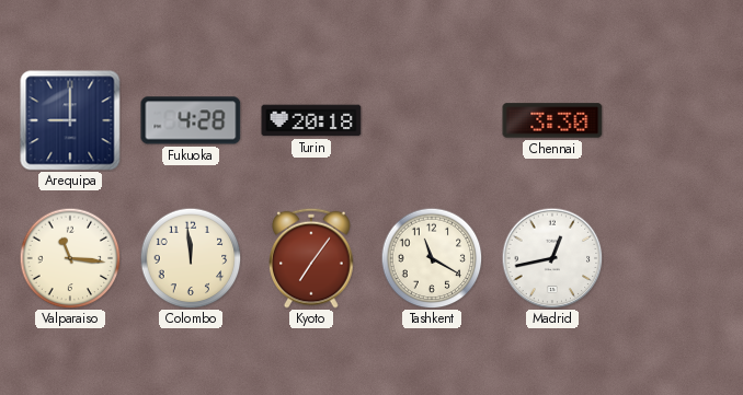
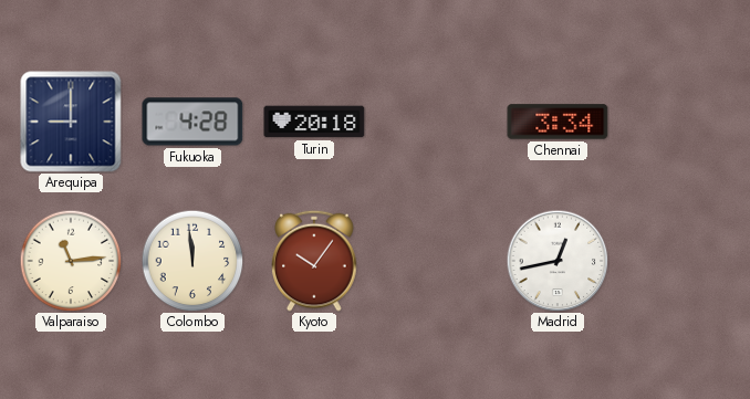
Chennai: 3:30 -> 3:34
Valparaiso: 11:16 -> 11:14
Kyoto: 7:06 -> 10:06
Tashkent: 11:20 -> none
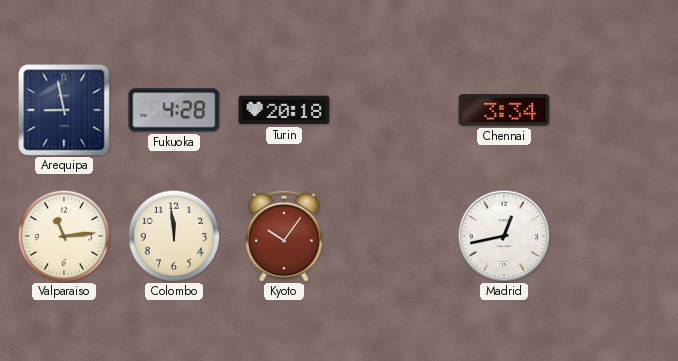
Arequipa: 9:00 -> 8:58
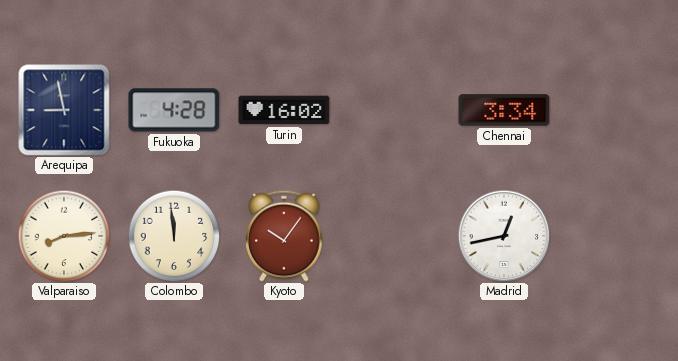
Turin: 20:18 -> 16:02
Valparaiso: 11:14 -> 8:14
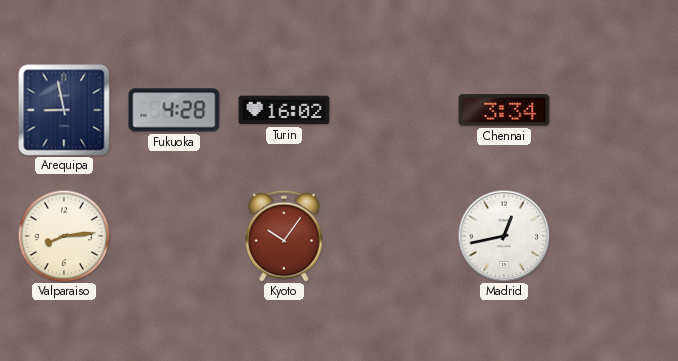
Colombo: 11:59 -> none
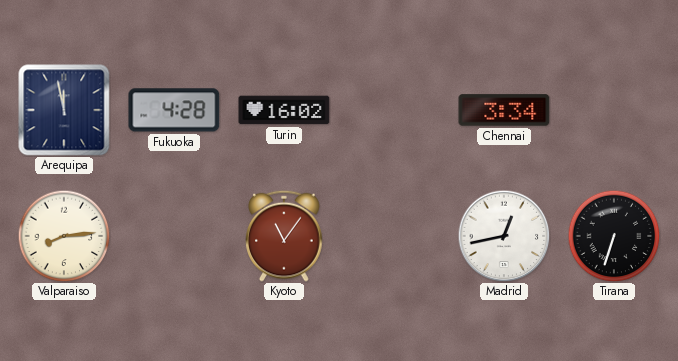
Arequipa: 8:58 -> 11:58
Kyoto: 10:06 -> 11:06
Tirana: none -> 6:33
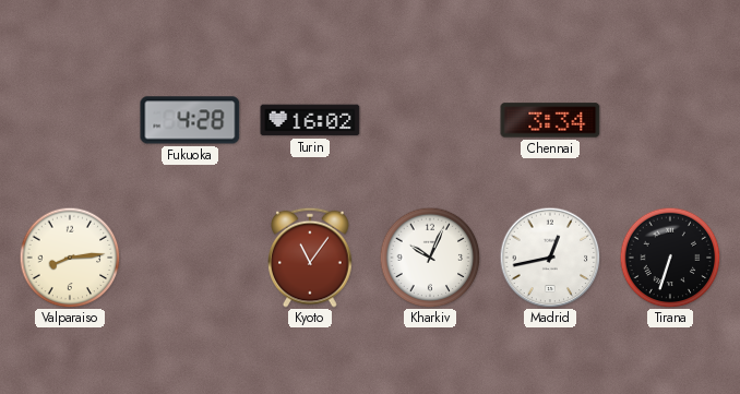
Arequipa: 11:58 -> none
Kharkiv: none -> 10:04
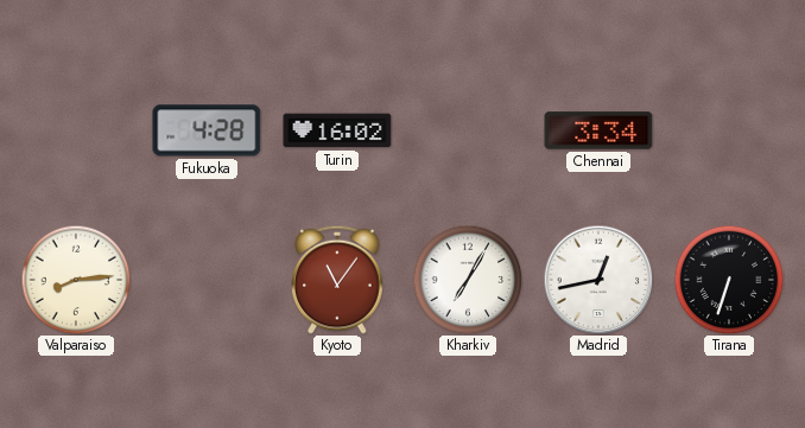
Kharkiv: 10:04 -> 7:05
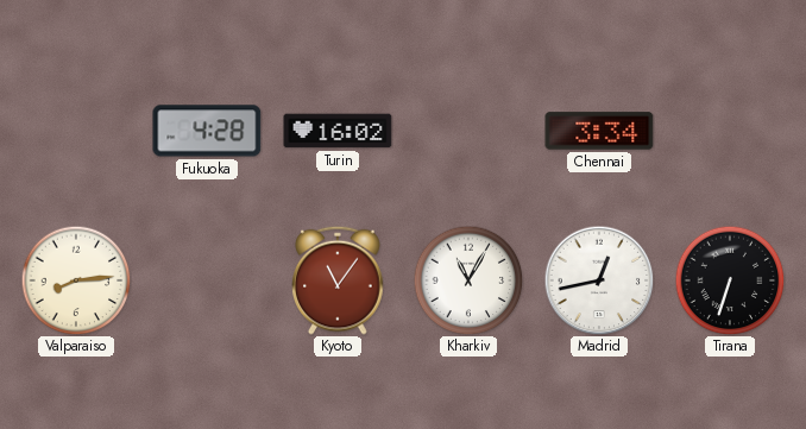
Kharkiv: 7:05 -> 11:05
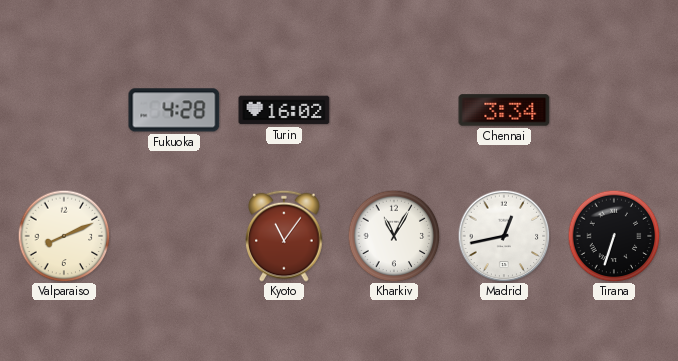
Valparaiso: 8:14 -> 8:11
